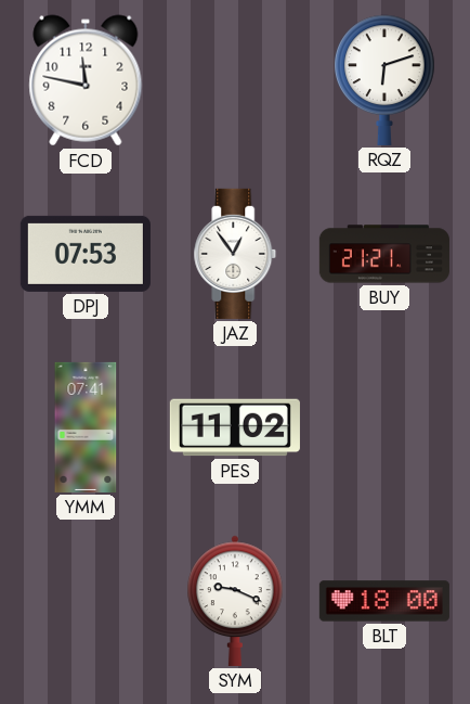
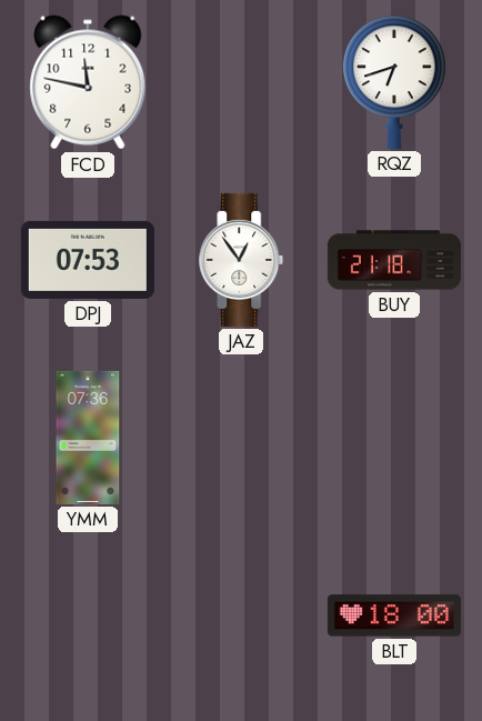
RQZ: 6:12 -> 6:42
BUY: 21:21 -> 21:18
YMM: 07:41 -> 07:36
PES: 11:02 -> none
SYM: 9:19 -> none
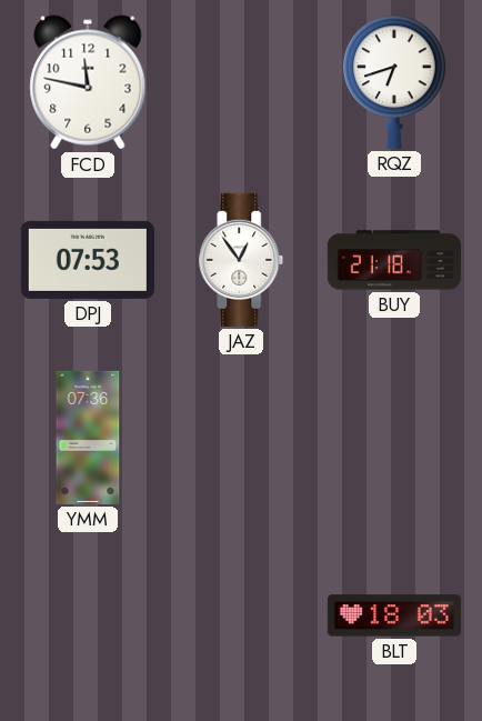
BLT: 18:00 -> 18:03
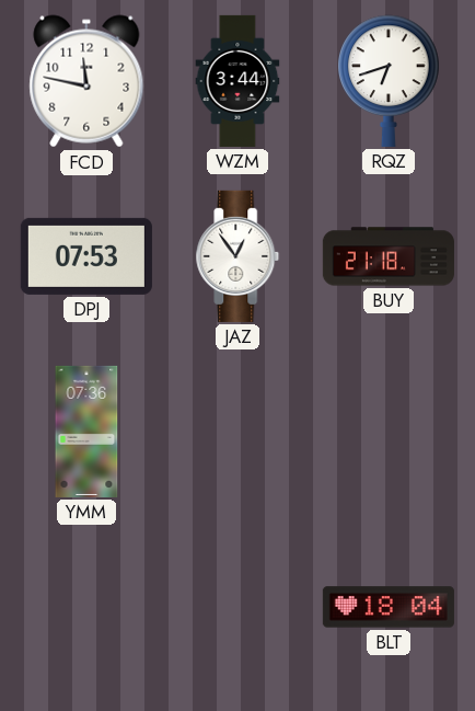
WZM: none -> 3:44
BLT: 18:03 -> 18:04
